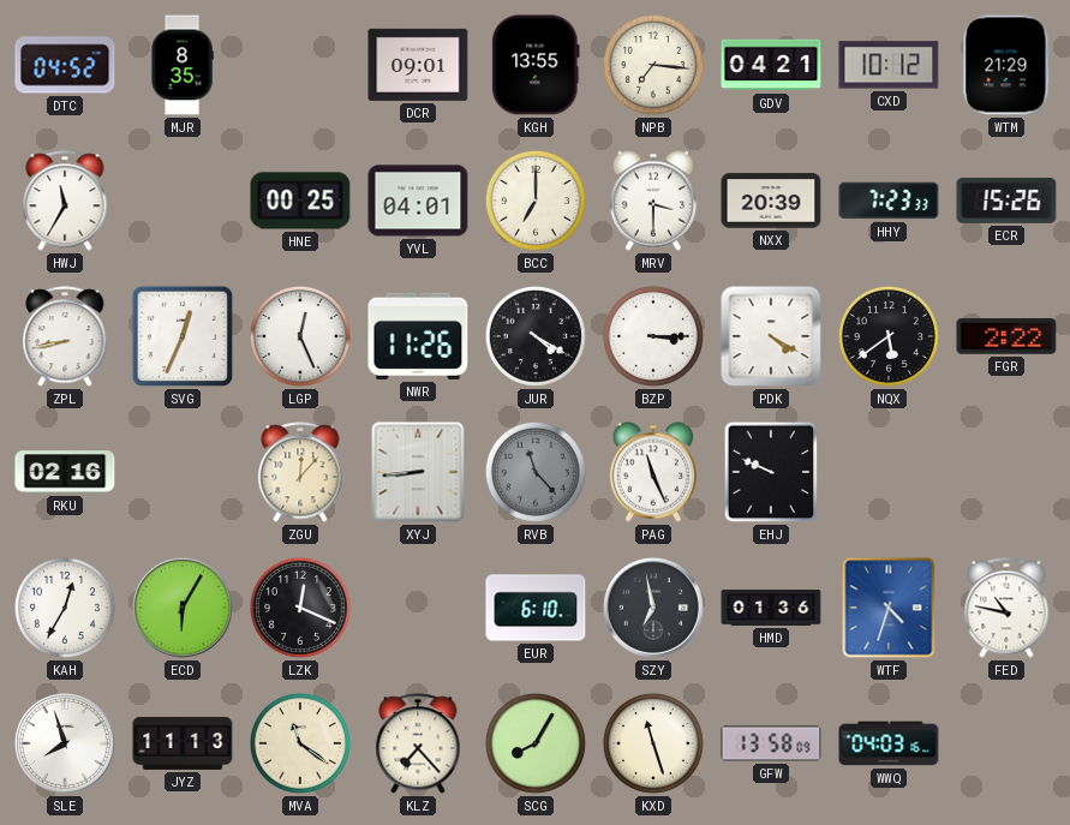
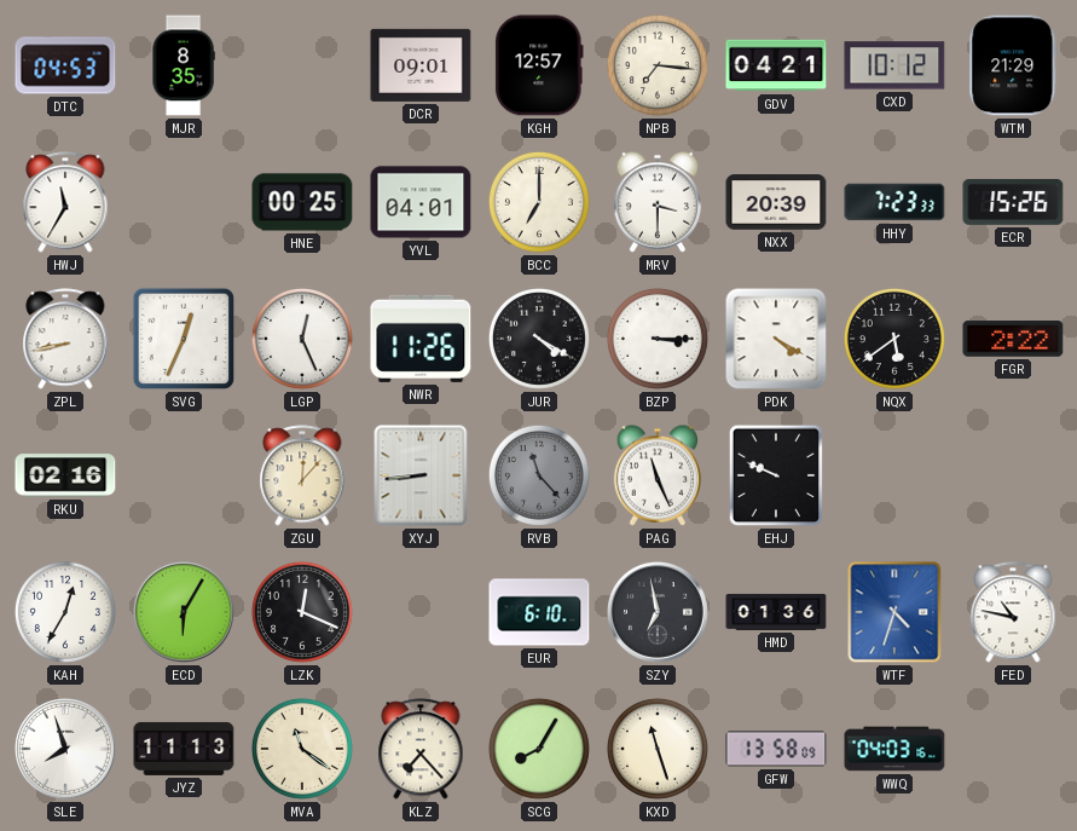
DTC: 04:52 -> 04:53
KGH: 13:55 -> 12:57
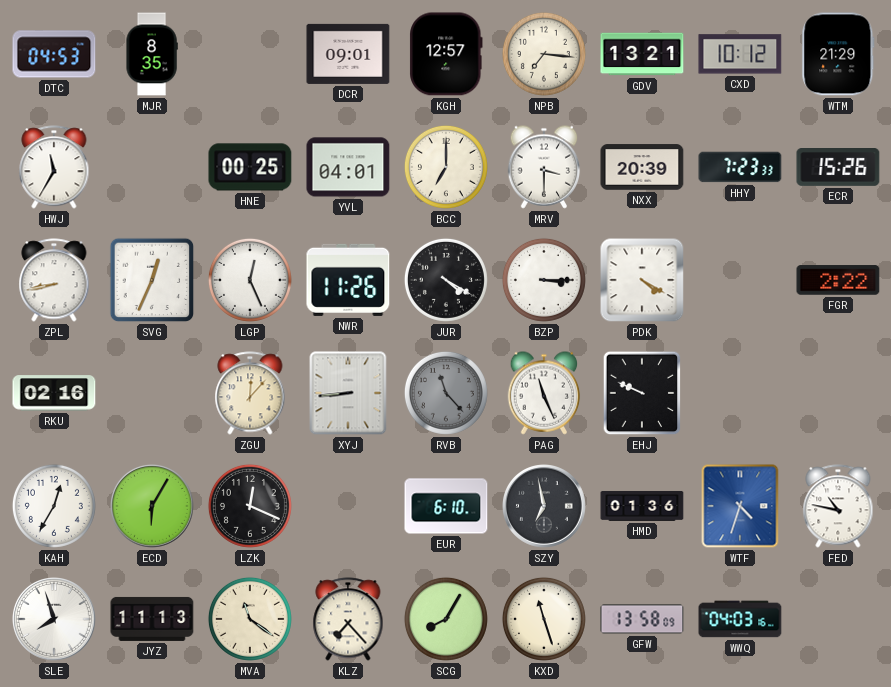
GDV: 04:21 -> 13:21
NQX: 5:39 -> none
